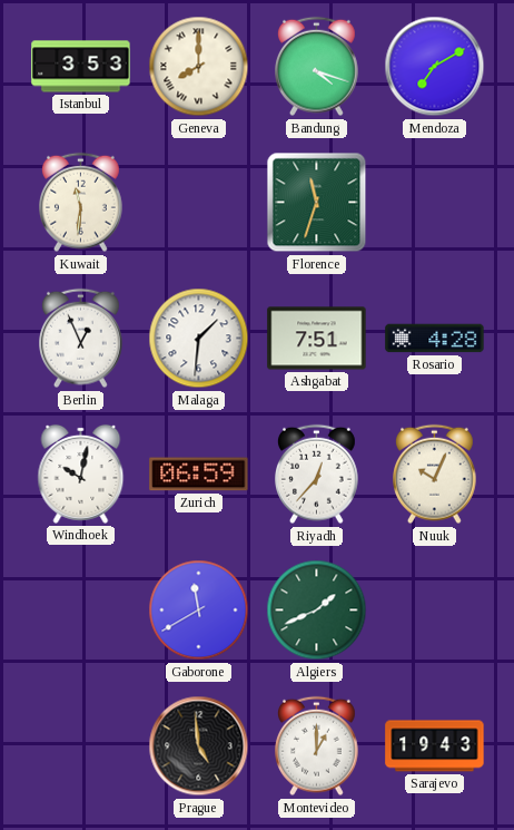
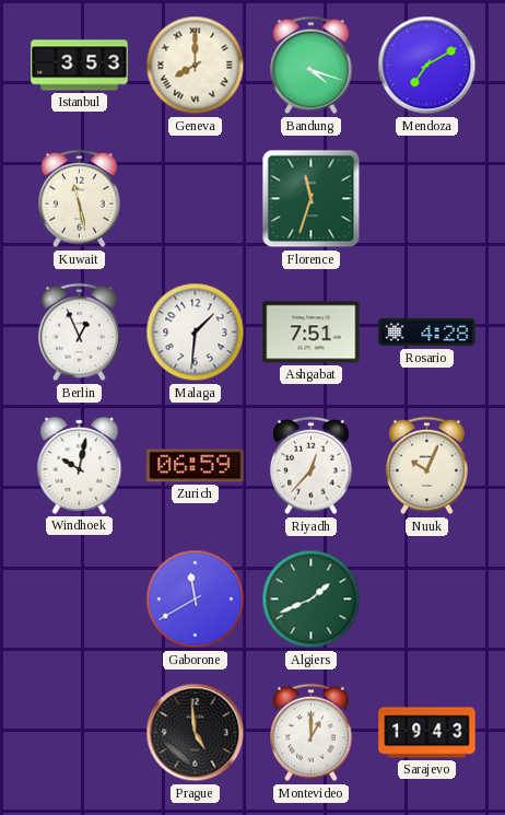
Kuwait: 11:31 -> 11:28
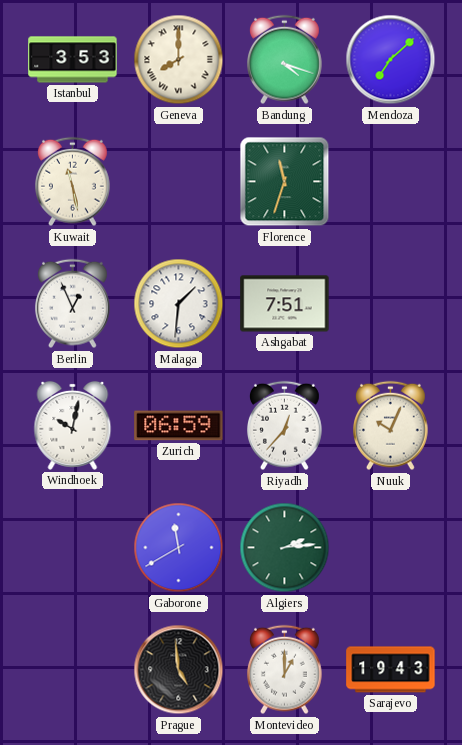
Mendoza: 7:10 -> 7:08
Rosario: 4:28 -> none
Algiers: 1:41 -> 2:14
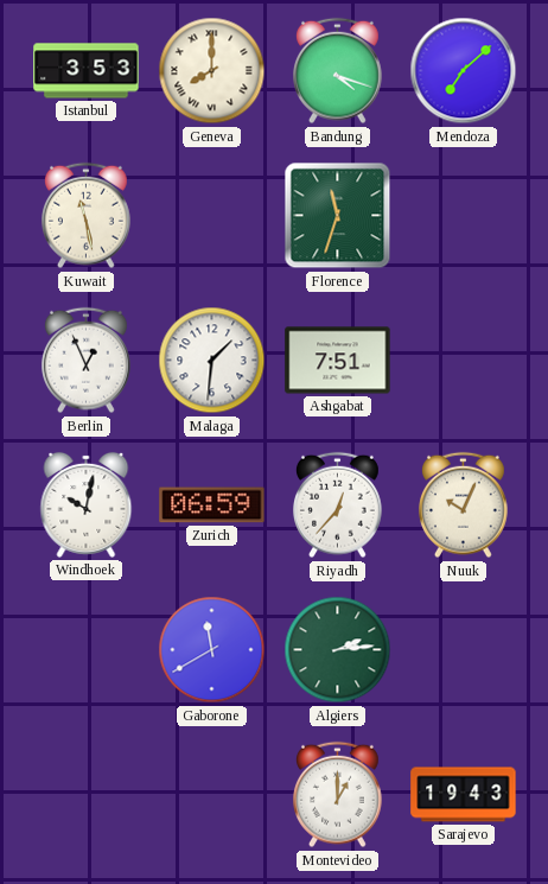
Prague: 4:59 -> none
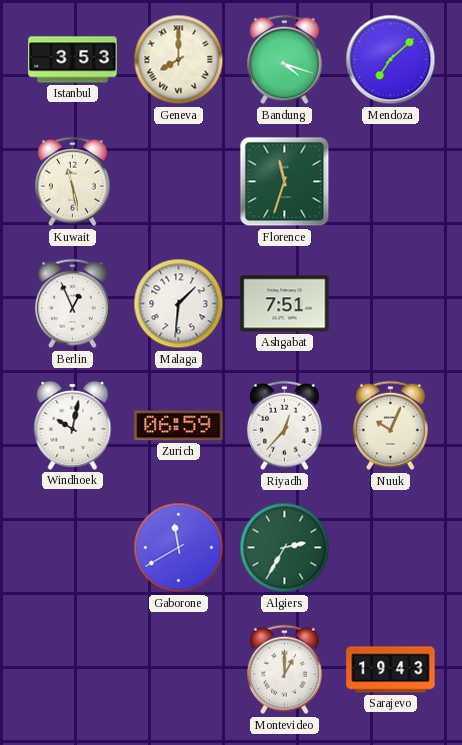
Algiers: 2:14 -> 2:35
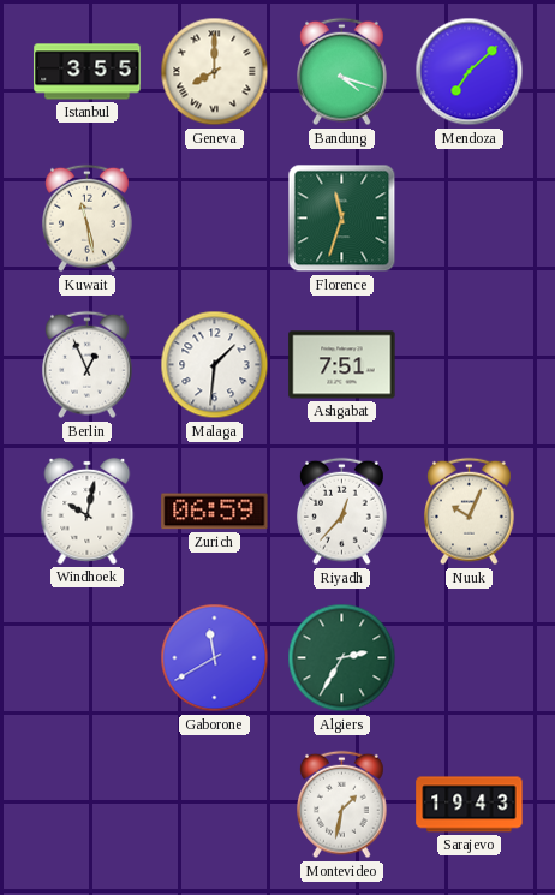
Istanbul: 3:53 -> 3:55
Montevideo: 1:00 -> 1:32
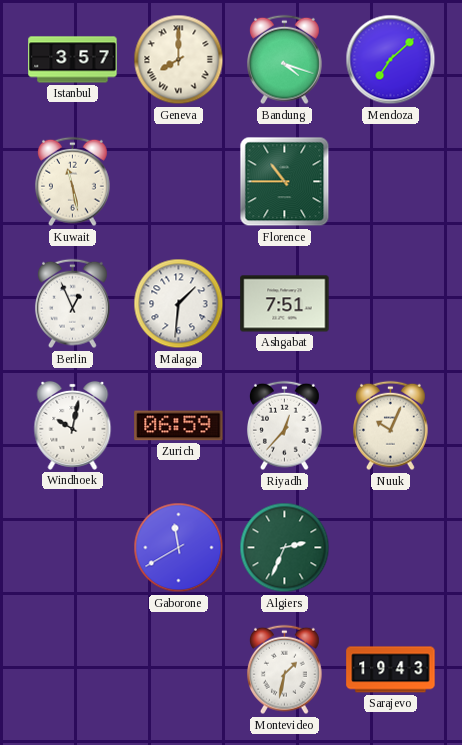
Istanbul: 3:55 -> 3:57
Florence: 11:33 -> 10:45
Algiers: 2:35 -> 2:34
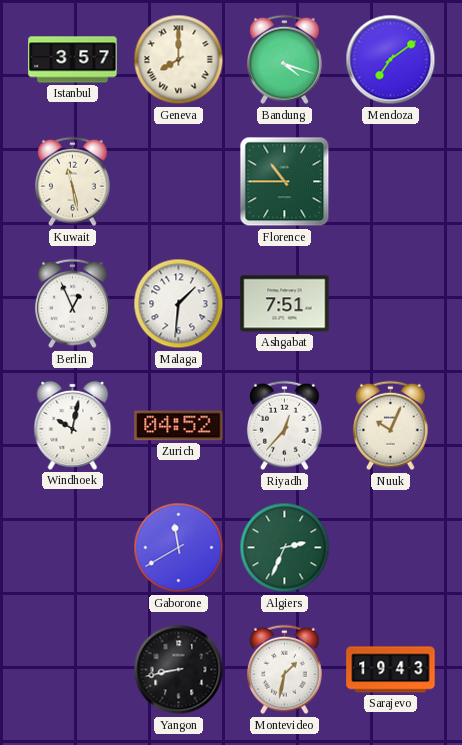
Mendoza: 7:08 -> 7:09
Zurich: 06:59 -> 04:52
Yangon: none -> 8:43
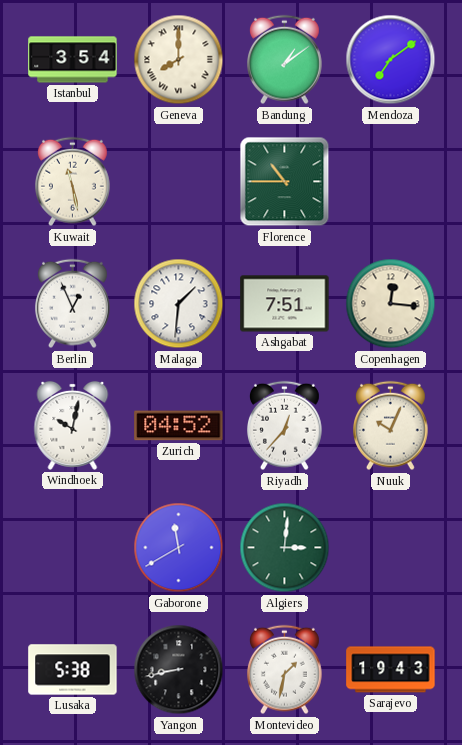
Istanbul: 3:57 -> 3:54
Bandung: 4:18 -> 1:09
Copenhagen: none -> 12:16
Algiers: 2:34 -> 3:01
Lusaka: none -> 5:38
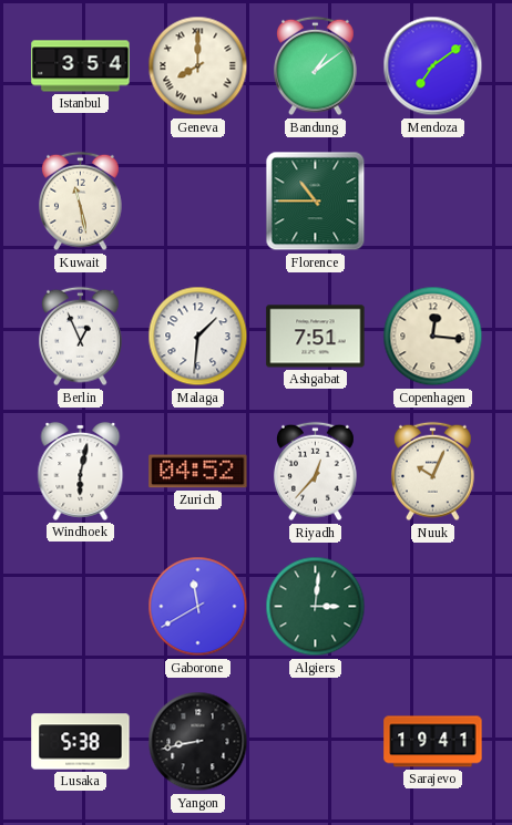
Windhoek: 10:02 -> 6:02
Montevideo: 1:32 -> none
Sarajevo: 19:43 -> 19:41
